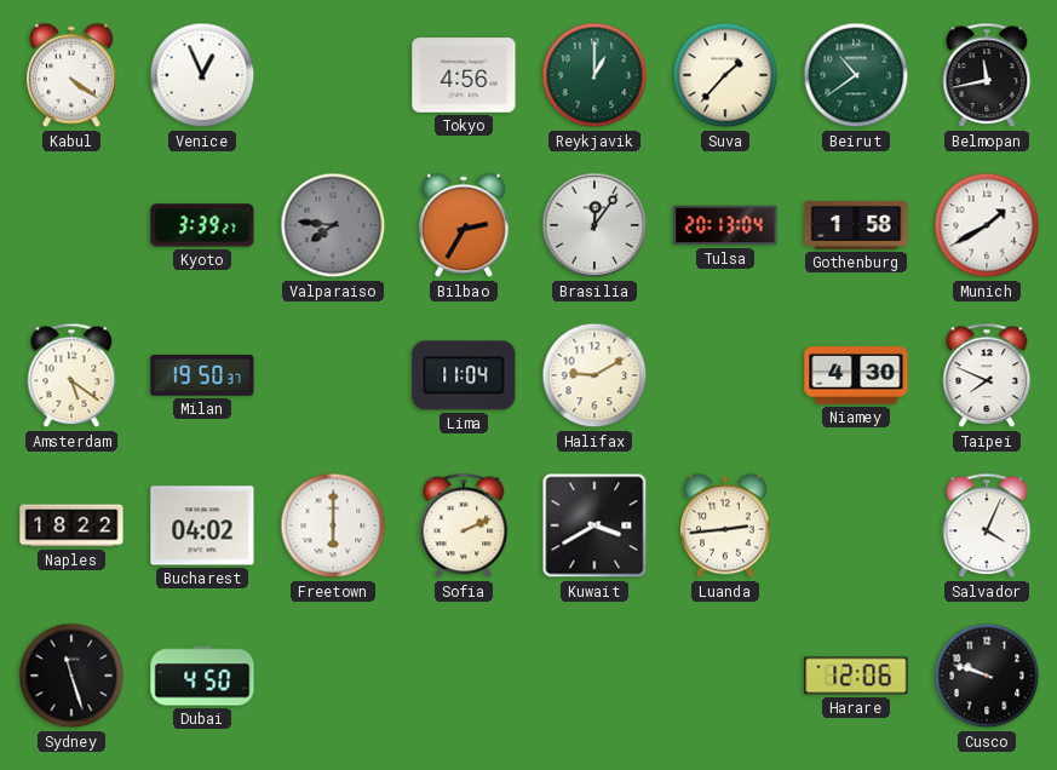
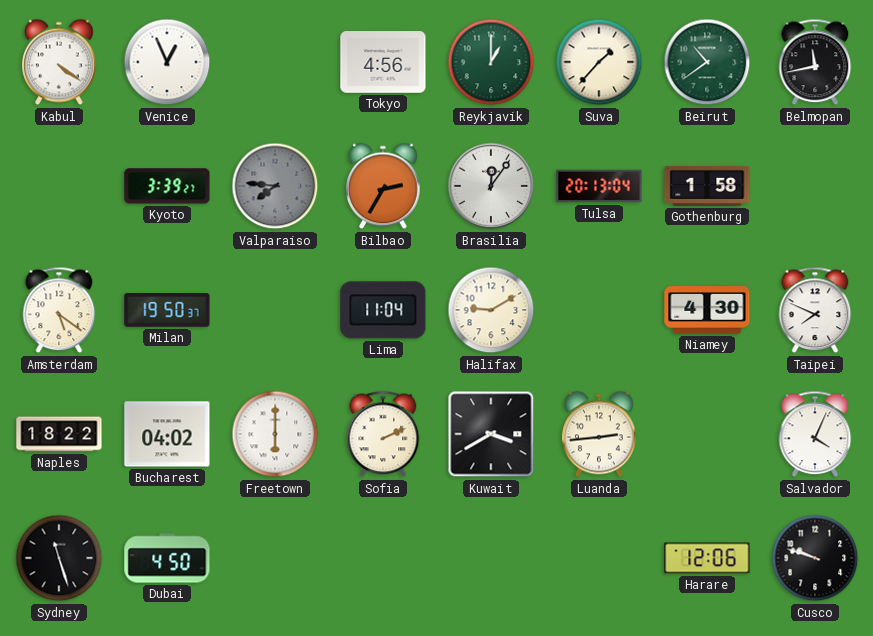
Munich: 1:40 -> none
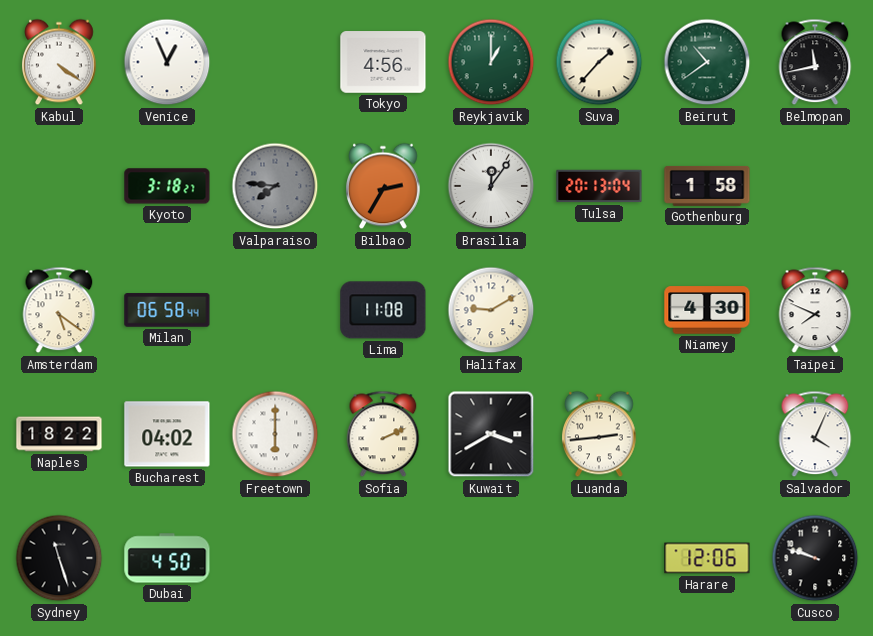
Kyoto: 3:39 -> 3:18
Milan: 19:50 -> 06:58
Lima: 11:04 -> 11:08
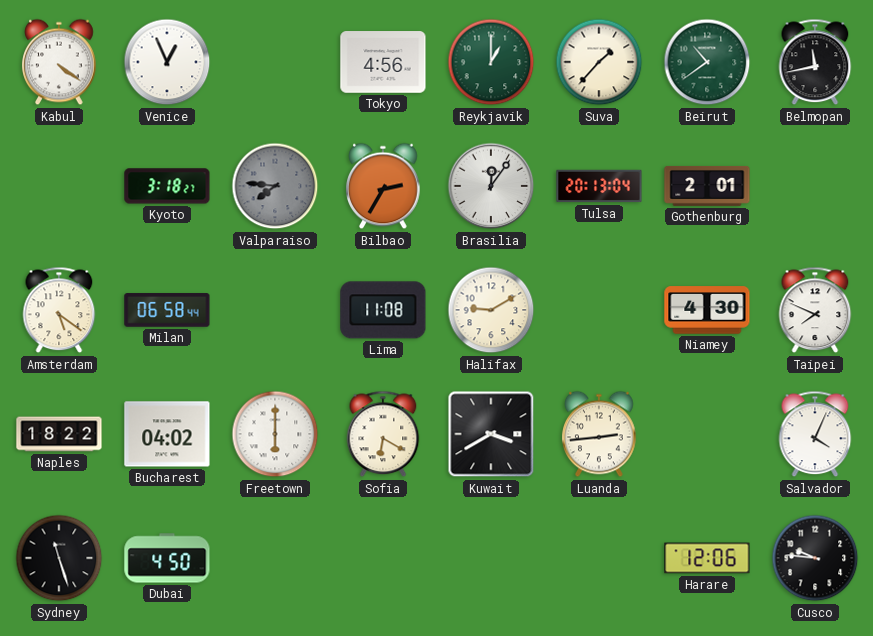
Gothenburg: 1:58 -> 2:01
Sofia: 2:11 -> 6:20
Cusco: 9:48 -> 9:46
